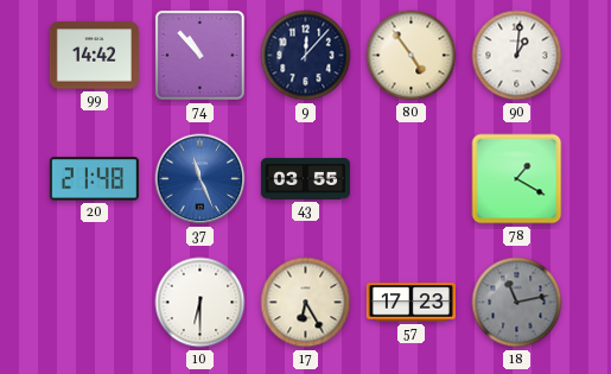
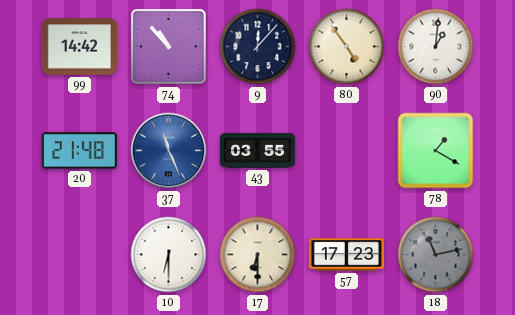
17: 6:25 -> 6:30
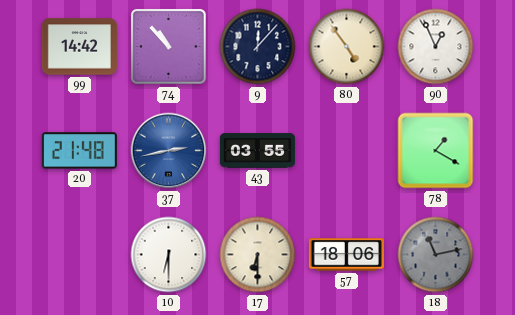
90: 1:01 -> 12:56
37: 11:26 -> 2:43
57: 17:23 -> 18:06
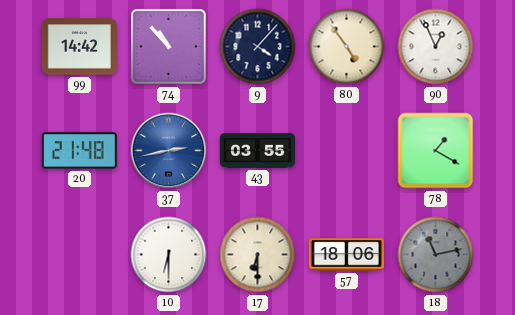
9: 12:07 -> 4:07
